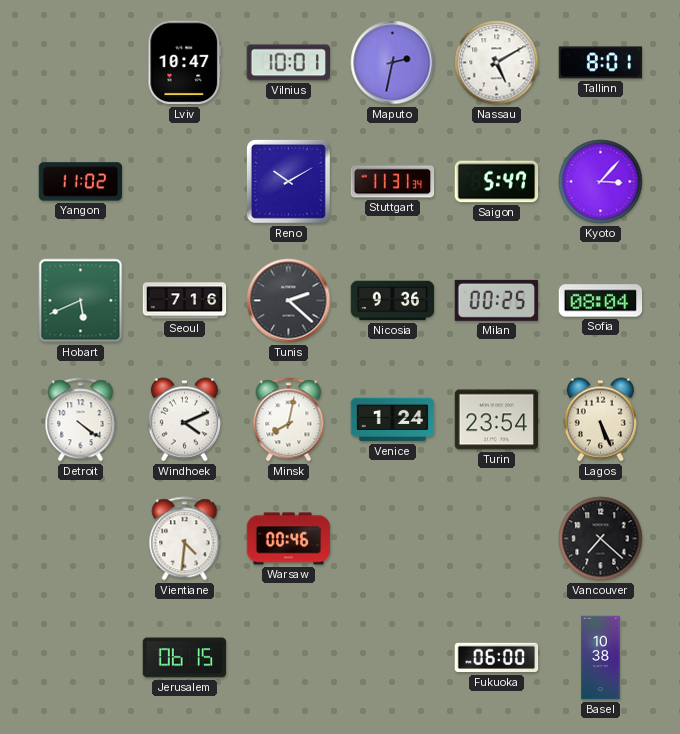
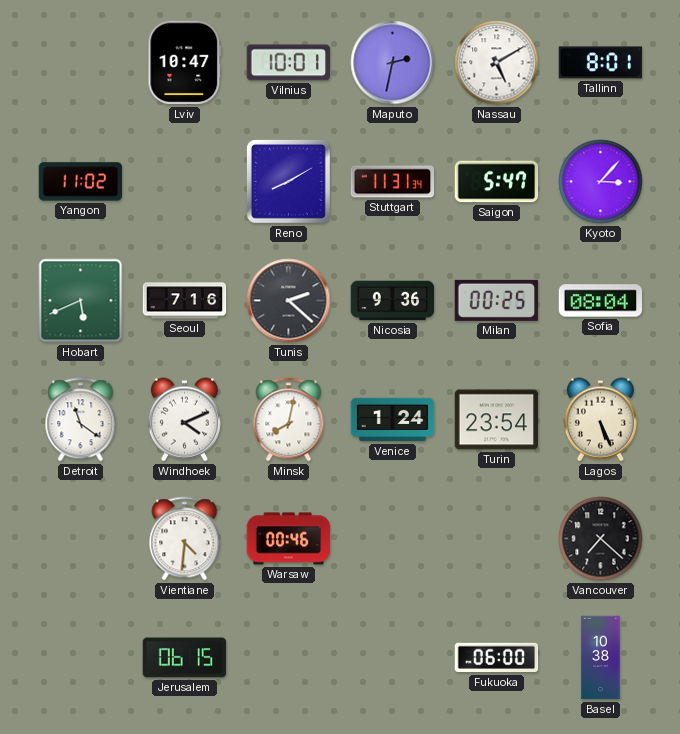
Reno: 10:10 -> 8:10
Detroit: 4:21 -> 11:21
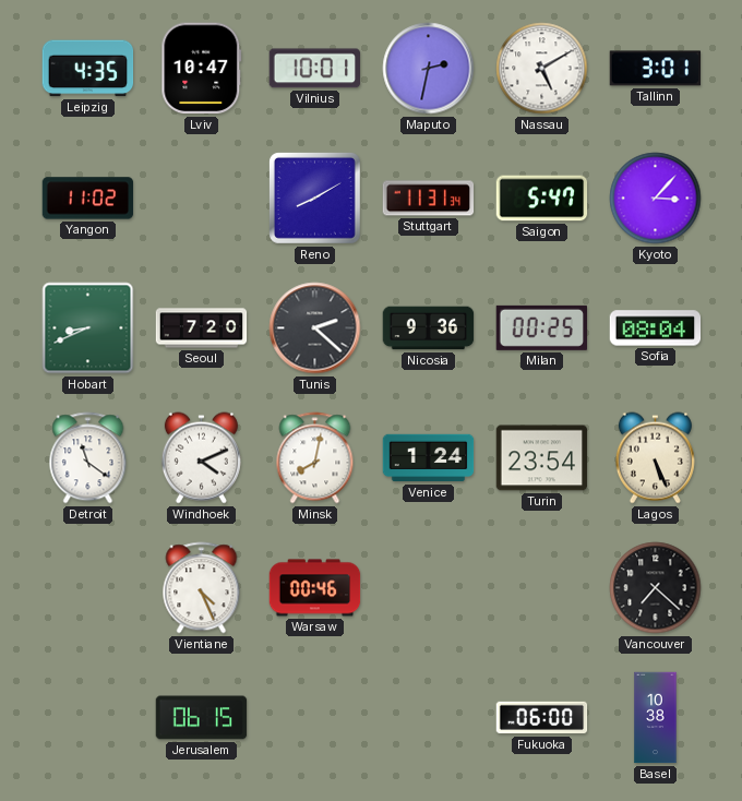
Leipzig: none -> 4:35
Tallinn: 8:01 -> 3:01
Hobart: 5:41 -> 8:41
Seoul: 7:16 -> 7:20
Vientiane: 4:31 -> 4:26
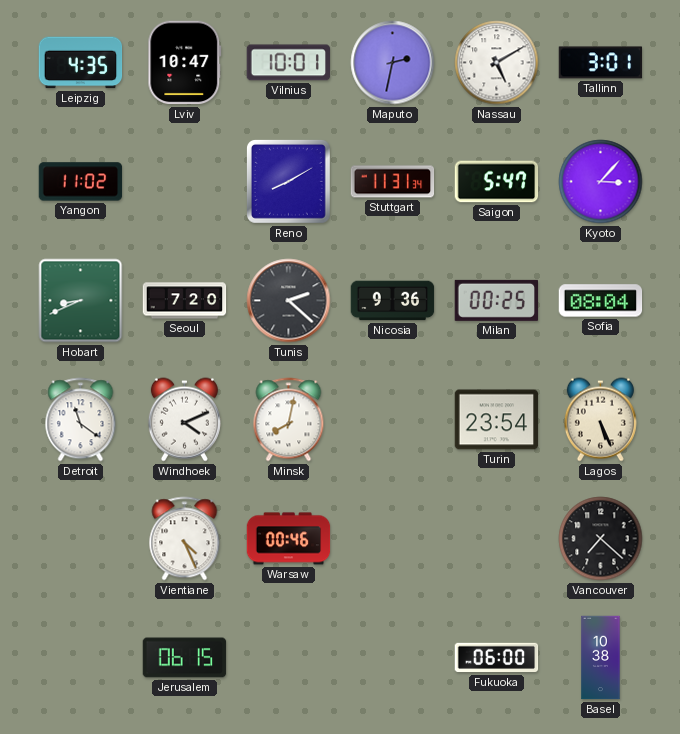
Venice: 1:24 -> none
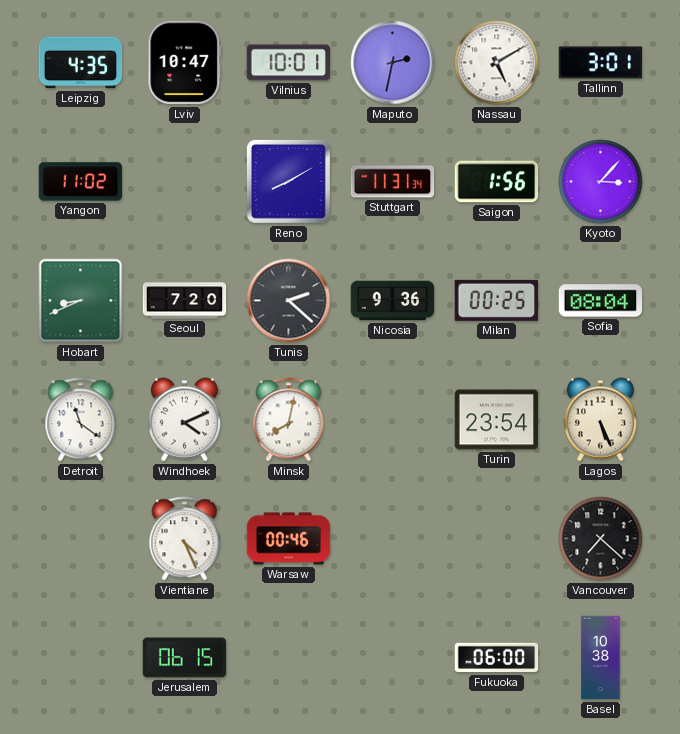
Saigon: 5:47 -> 1:56
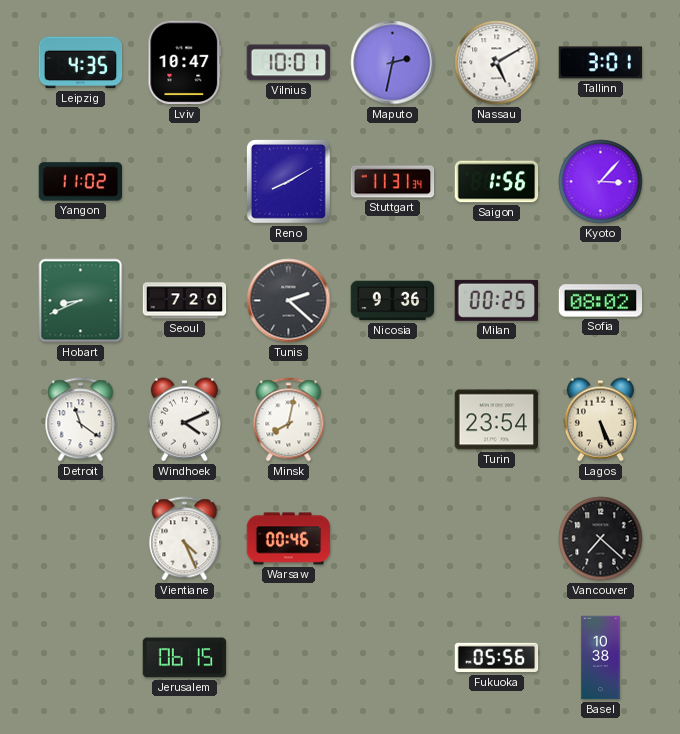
Sofia: 08:04 -> 08:02
Fukuoka: 06:00 -> 05:56
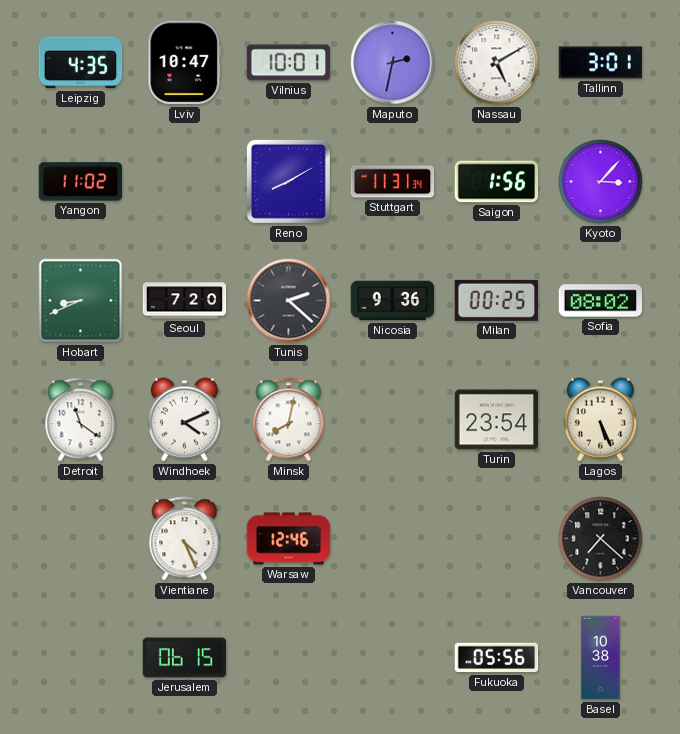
Warsaw: 00:46 -> 12:46
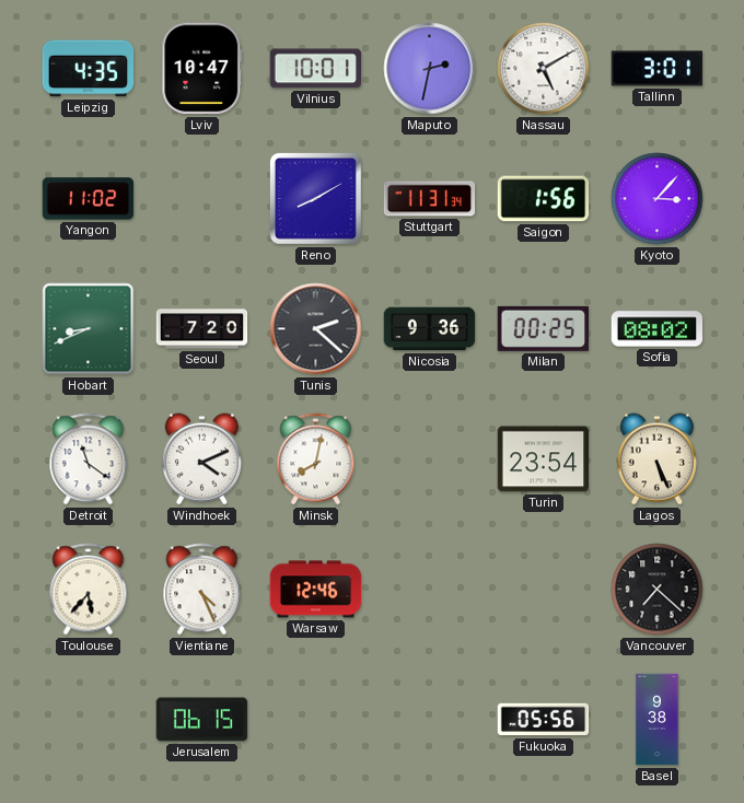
Toulouse: none -> 5:37
Basel: 10:38 -> 9:38
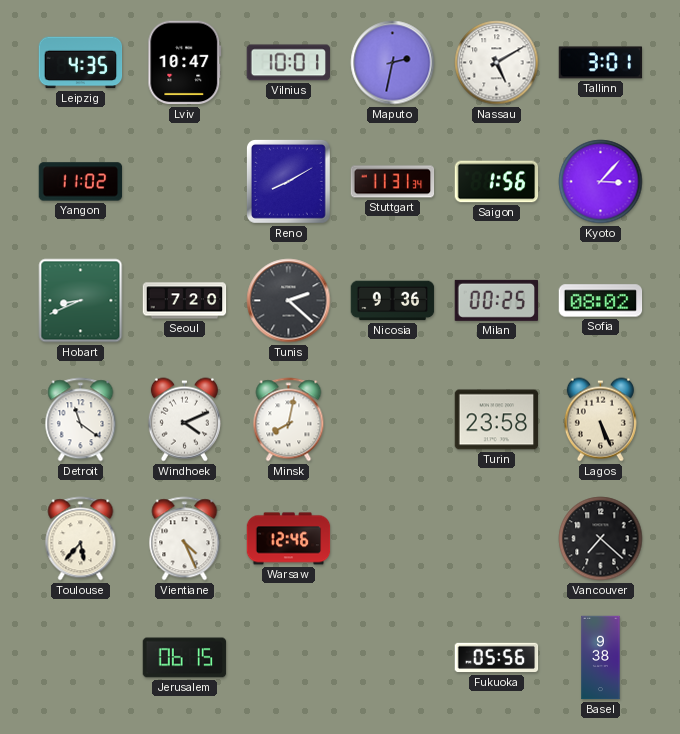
Turin: 23:54 -> 23:58
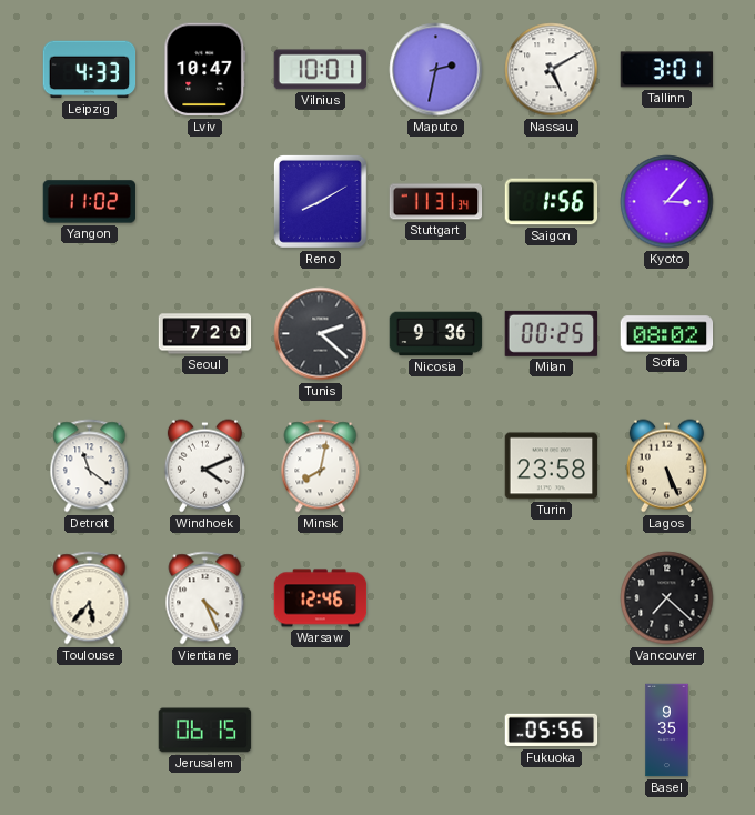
Leipzig: 4:35 -> 4:33
Hobart: 8:41 -> none
Basel: 9:38 -> 9:35
